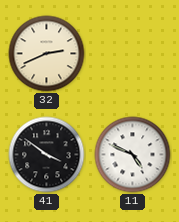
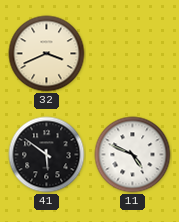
32: 2:41 -> 3:41
41: 3:51 -> 5:51
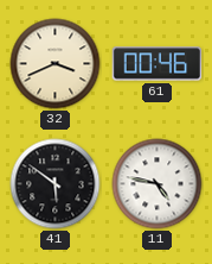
61: none -> 00:46
11: 4:49 -> 4:47
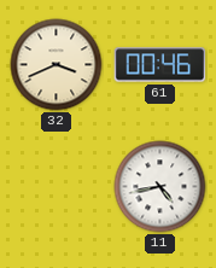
41: 5:51 -> none
11: 4:47 -> 4:43
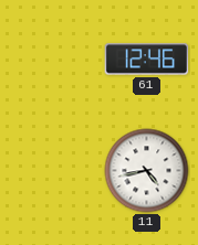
32: 3:41 -> none
61: 00:46 -> 12:46
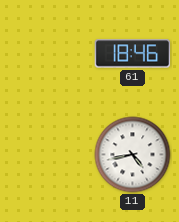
61: 12:46 -> 18:46
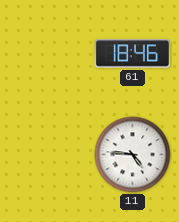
11: 4:43 -> 4:46
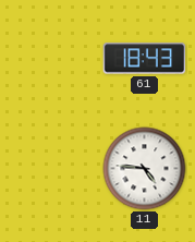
61: 18:46 -> 18:43
